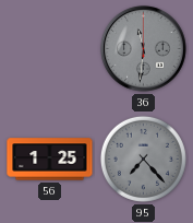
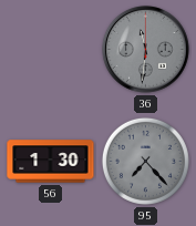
56: 1:25 -> 1:30
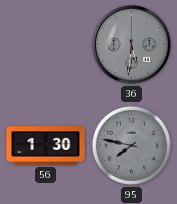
36: 11:31 -> 5:31
95: 7:23 -> 7:47
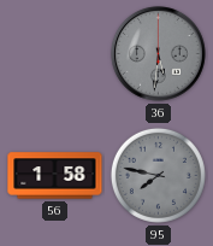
56: 1:30 -> 1:58
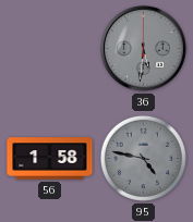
95: 7:47 -> 4:47
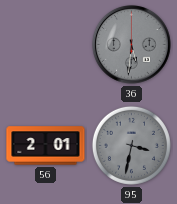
56: 1:58 -> 2:01
95: 4:47 -> 3:32
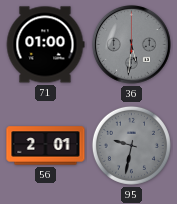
71: none -> 01:00
95: 3:32 -> 9:32
